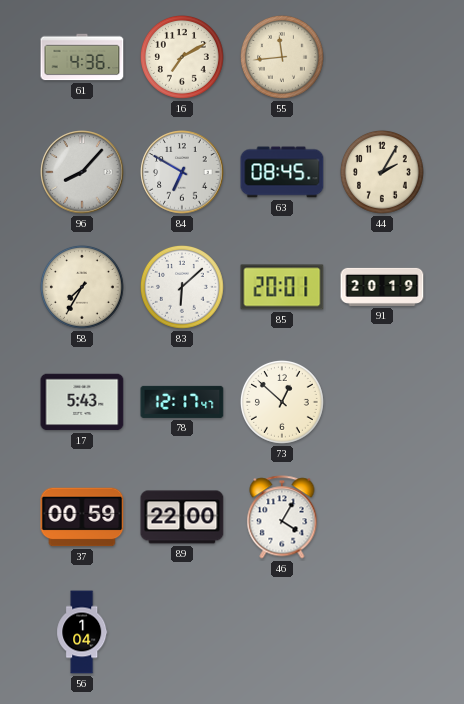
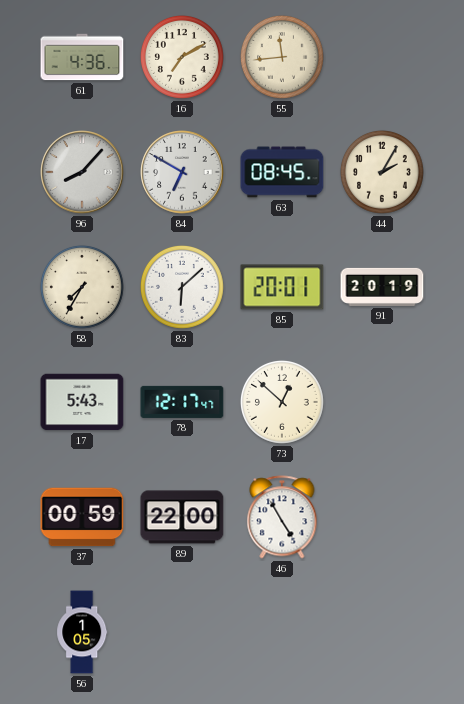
46: 4:05 -> 4:55
56: 1:04 -> 1:05
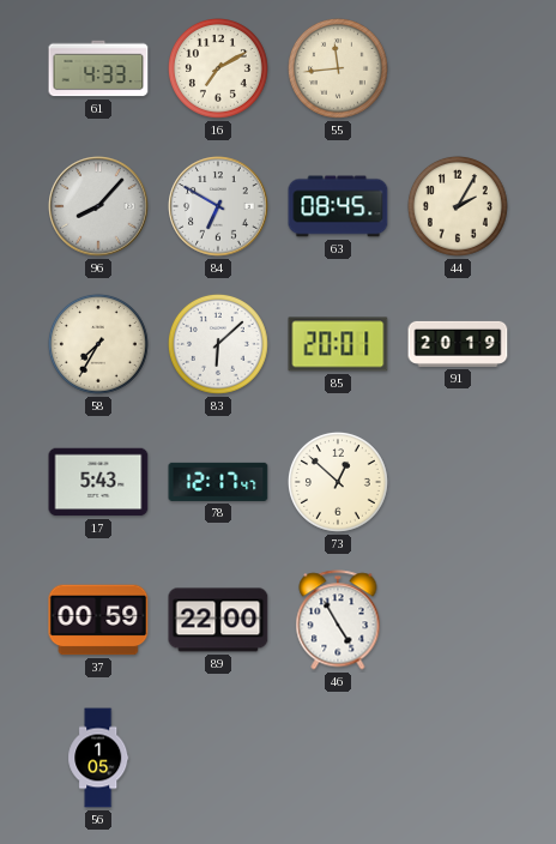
61: 4:36 -> 4:33
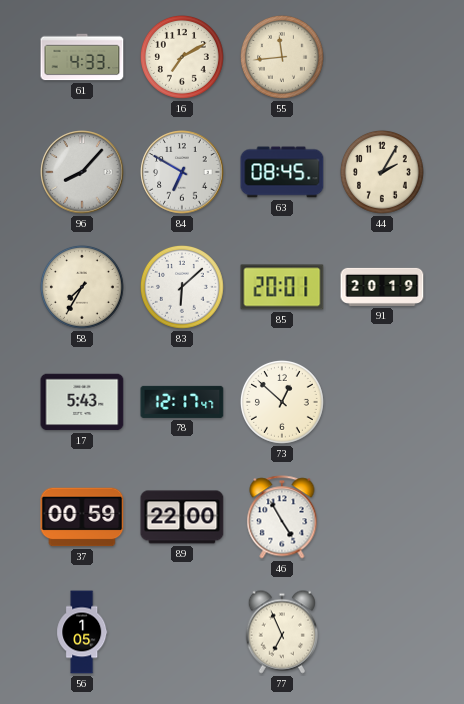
77: none -> 6:56
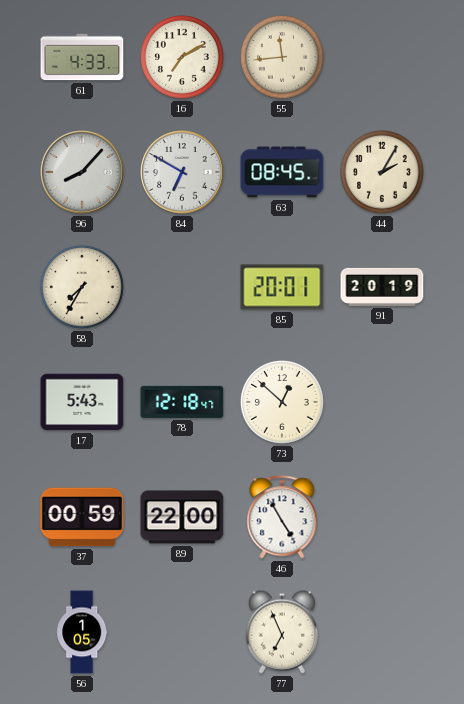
83: 6:08 -> none
78: 12:17 -> 12:18
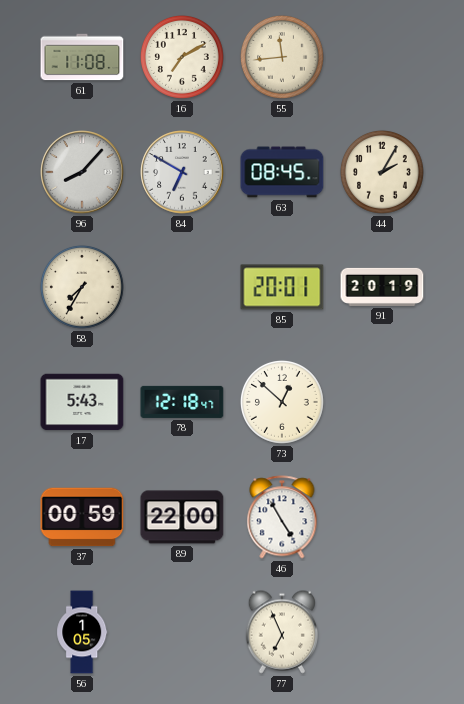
61: 4:33 -> 11:08
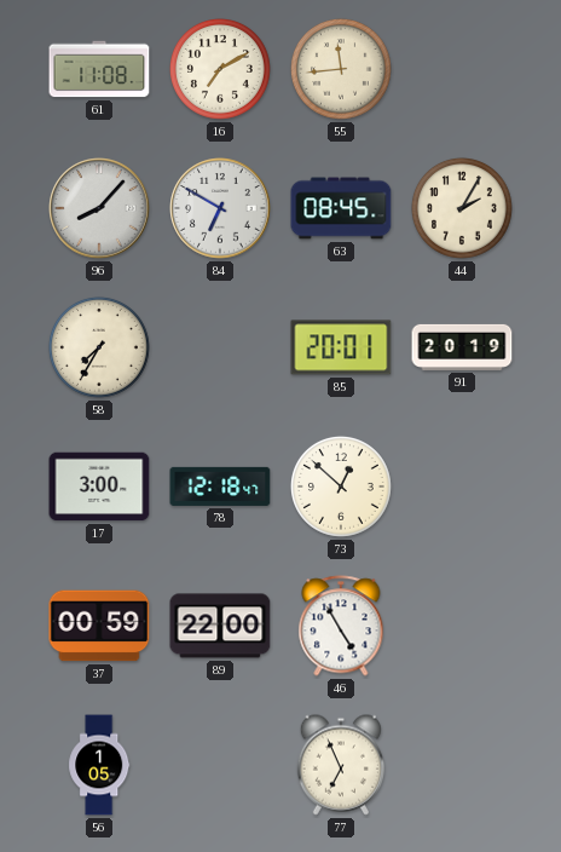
17: 5:43 -> 3:00
